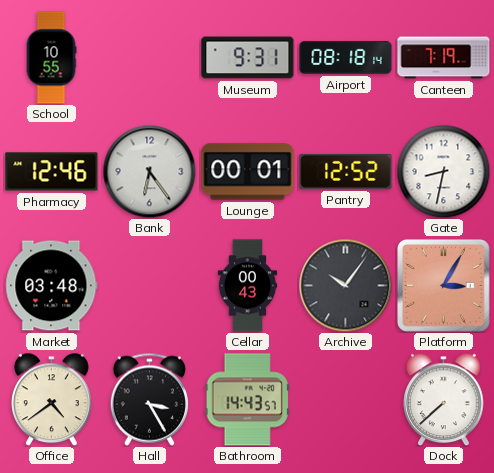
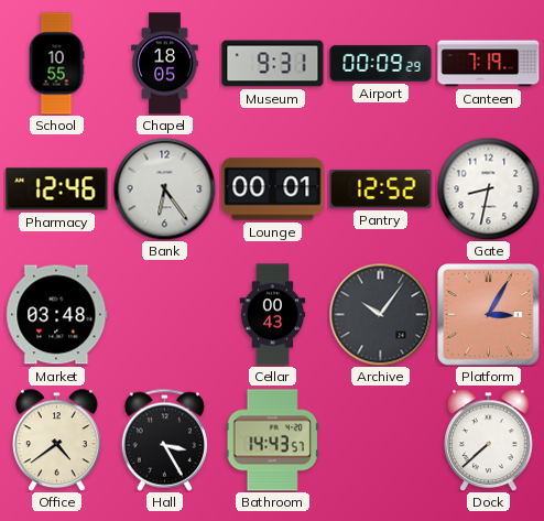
Chapel: none -> 18:05
Airport: 08:18 -> 00:09
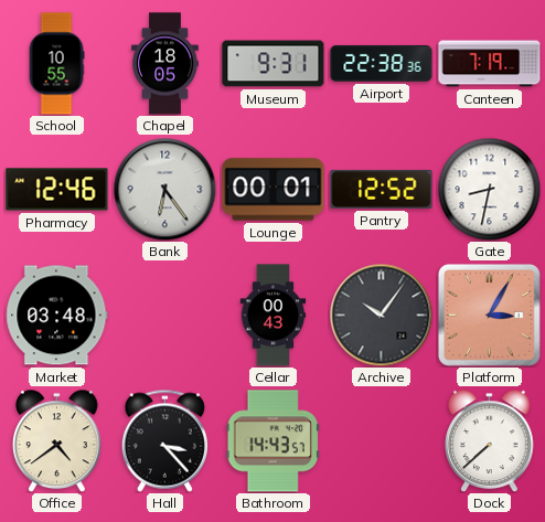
Airport: 00:09 -> 22:38
Hall: 3:25 -> 3:23
